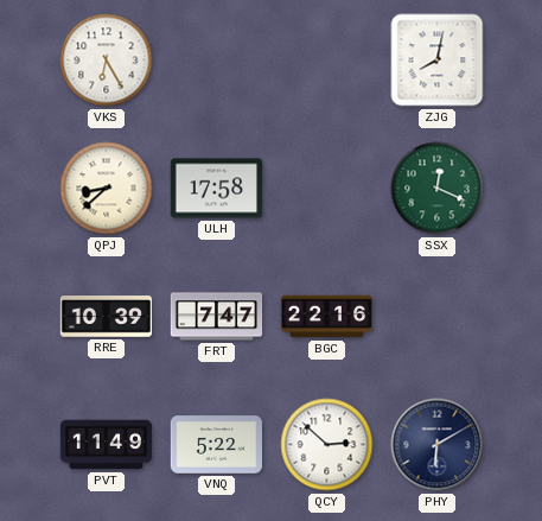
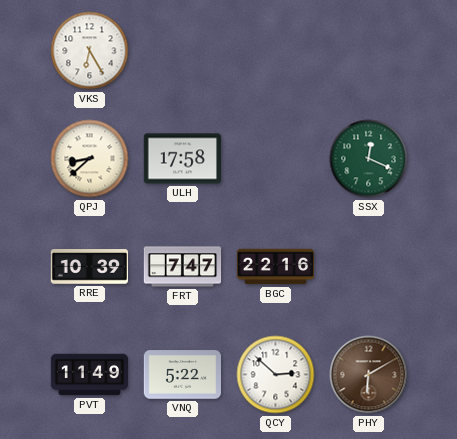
ZJG: 8:02 -> none
PHY dial: navy -> brown
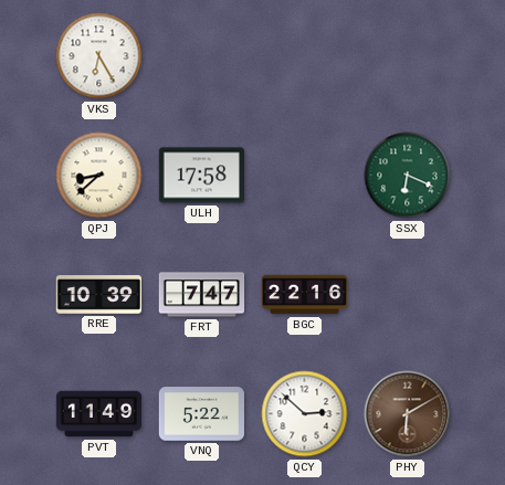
SSX: 12:19 -> 6:19
